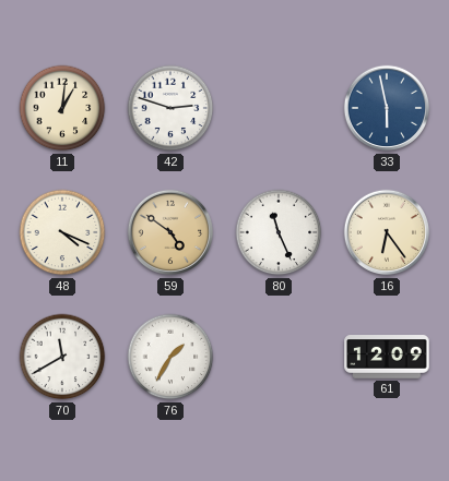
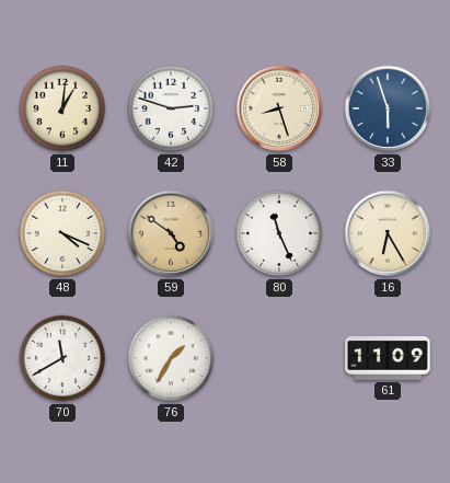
58: none -> 8:27
33: 5:58 -> 5:57
16: 6:24 -> 6:25
61: 12:09 -> 11:09
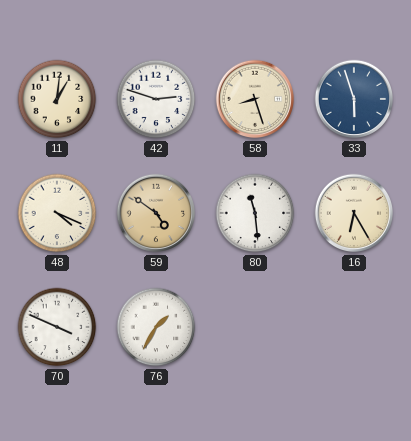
80: 11:26 -> 11:29
70: 11:40 -> 3:49
61: 11:09 -> none
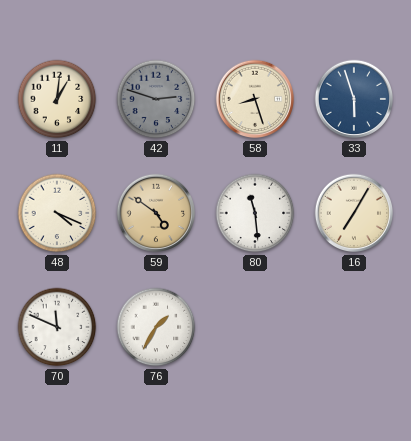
42 dial: white -> grey
16: 6:25 -> 7:05
70: 3:49 -> 11:49
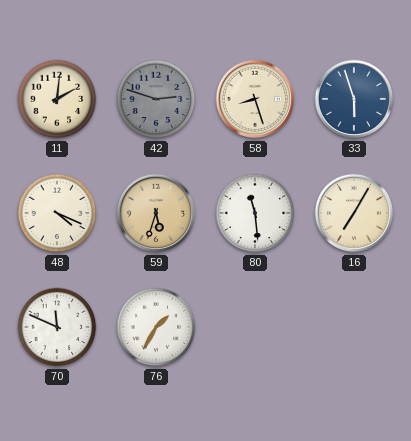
11: 1:01 -> 2:01
59: 4:51 -> 5:33
